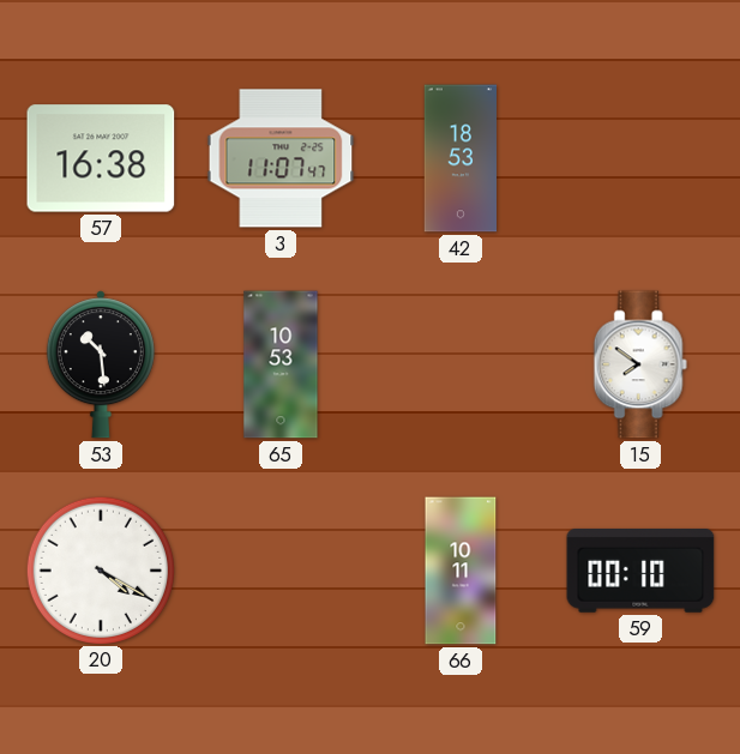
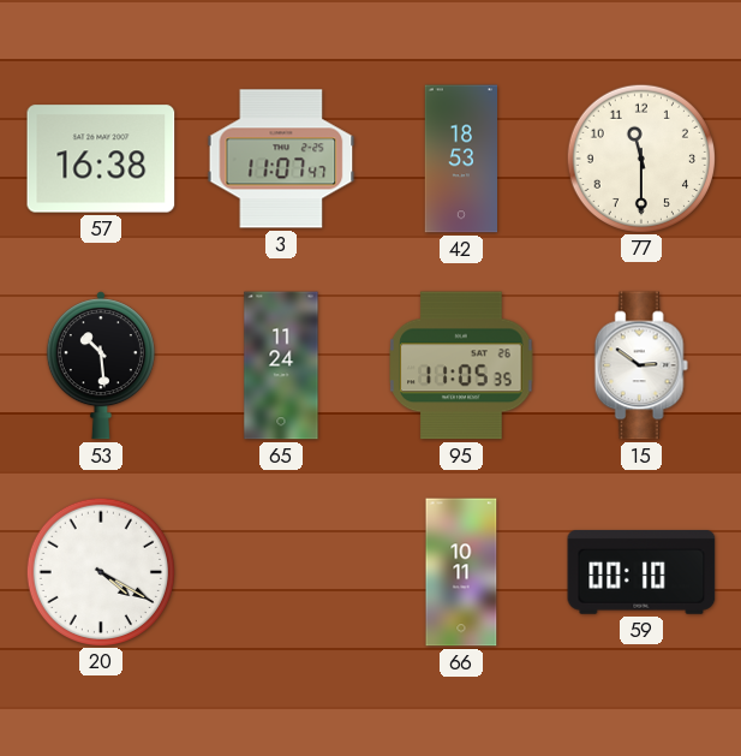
77: none -> 11:30
65: 10:53 -> 11:24
95: none -> 11:05
15: 7:51 -> 2:51
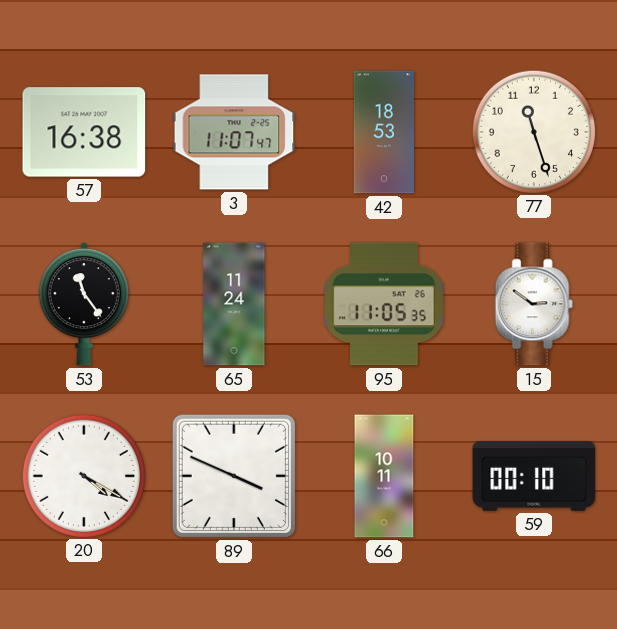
77: 11:30 -> 11:27
53: 10:29 -> 11:24
89: none -> 3:49
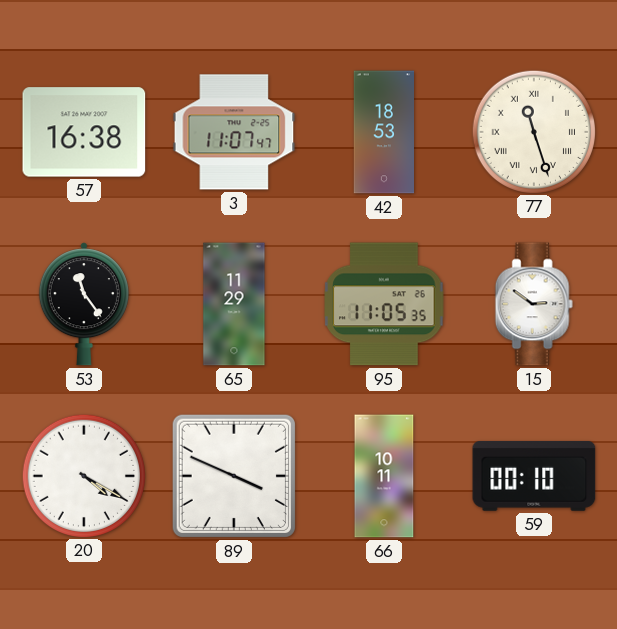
77 numerals: Arabic -> Roman
65: 11:24 -> 11:29
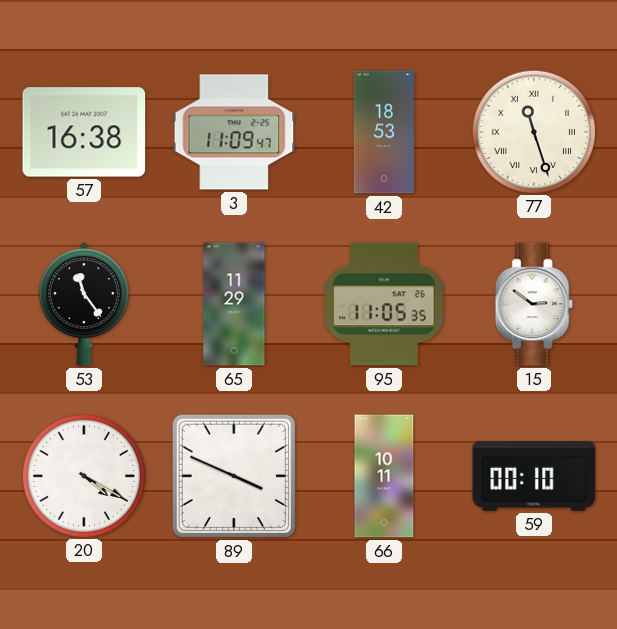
3: 11:07 -> 11:09
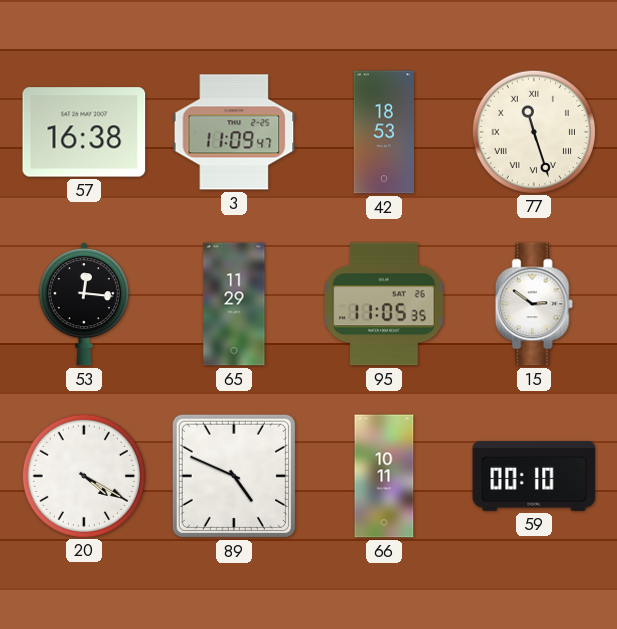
53: 11:24 -> 12:16
89: 3:49 -> 4:49
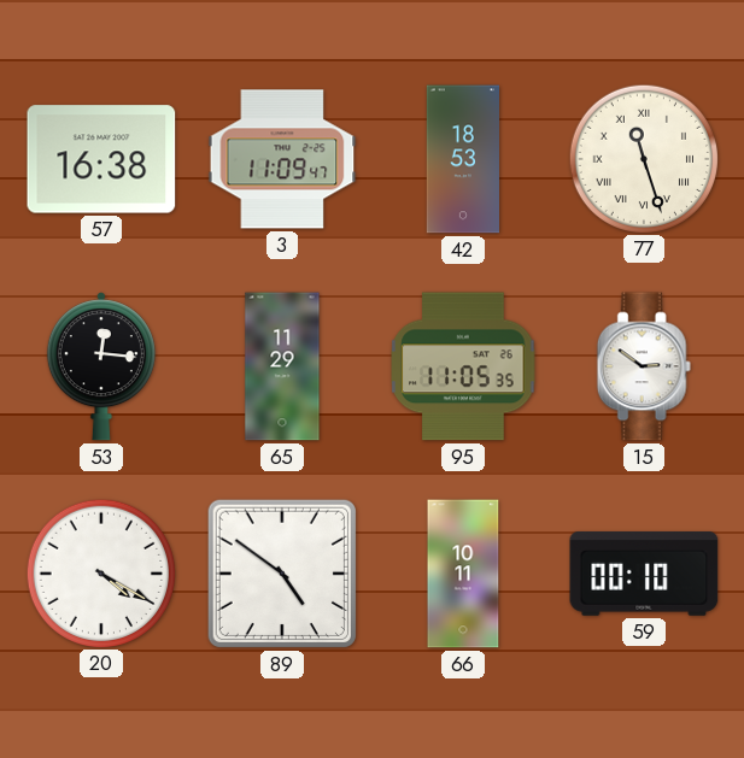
89: 4:49 -> 4:51
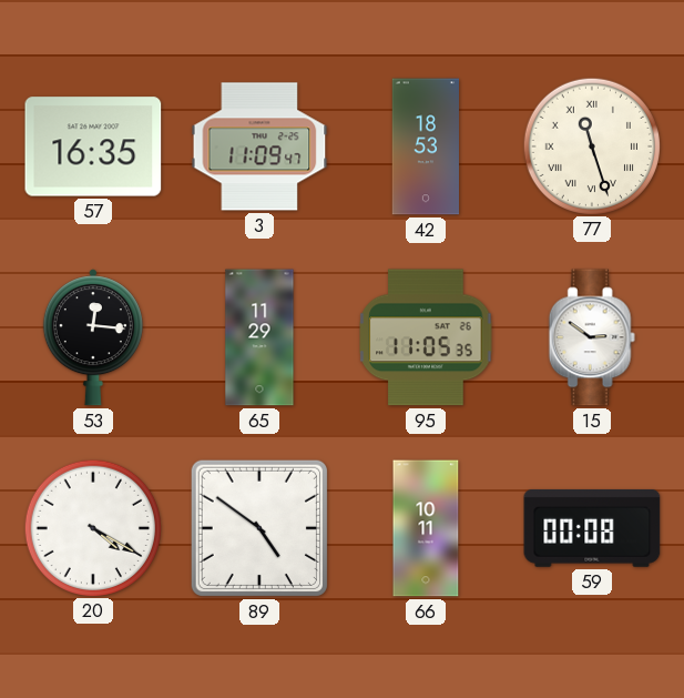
57: 16:38 -> 16:35
59: 00:10 -> 00:08
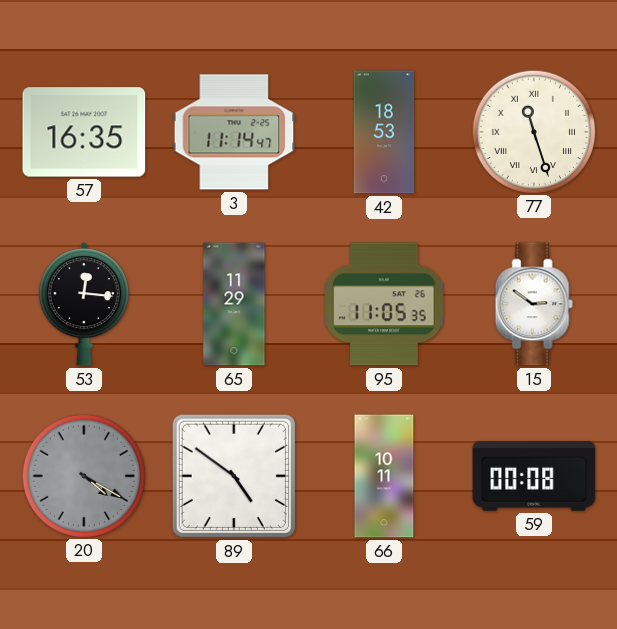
3: 11:09 -> 11:14
20 dial: white -> grey
